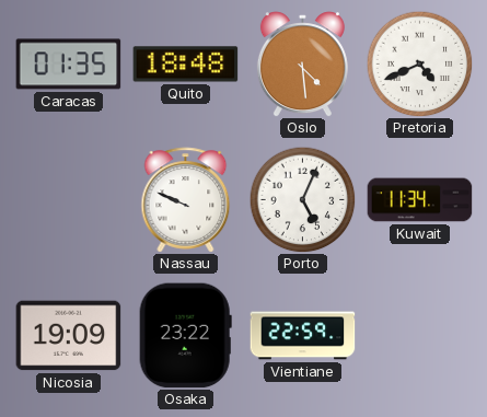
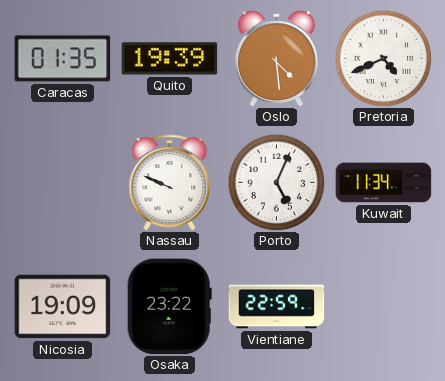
Quito: 18:48 -> 19:39
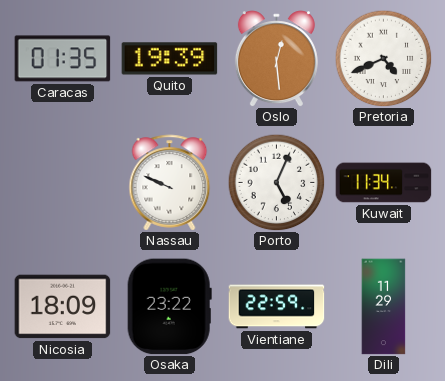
Oslo: 4:29 -> 12:29
Nicosia: 19:09 -> 18:09
Dili: none -> 11:29
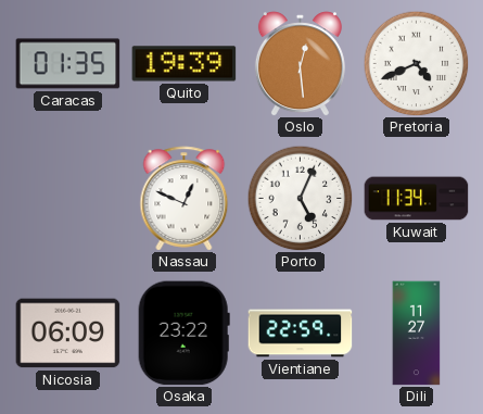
Nassau: 9:49 -> 12:49
Nicosia: 18:09 -> 06:09
Dili: 11:29 -> 11:27
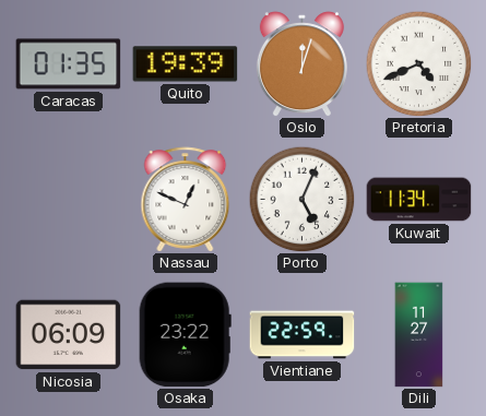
Oslo: 12:29 -> 12:03
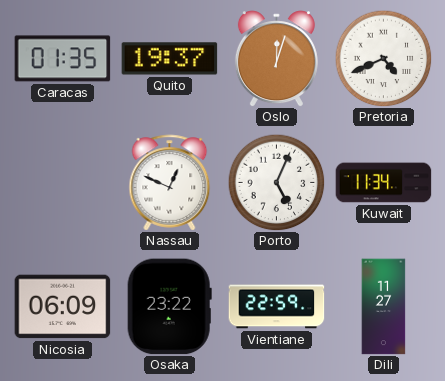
Quito: 19:39 -> 19:37
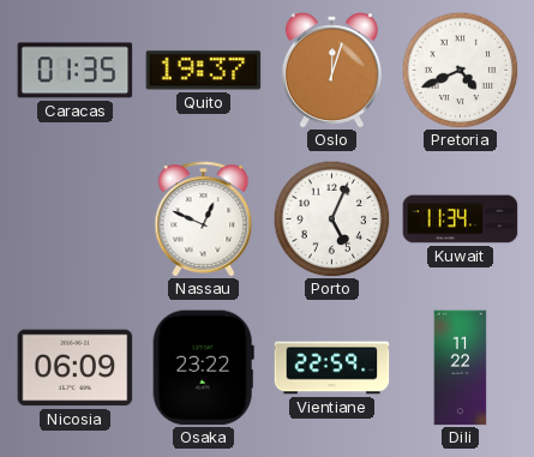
Dili: 11:27 -> 11:22
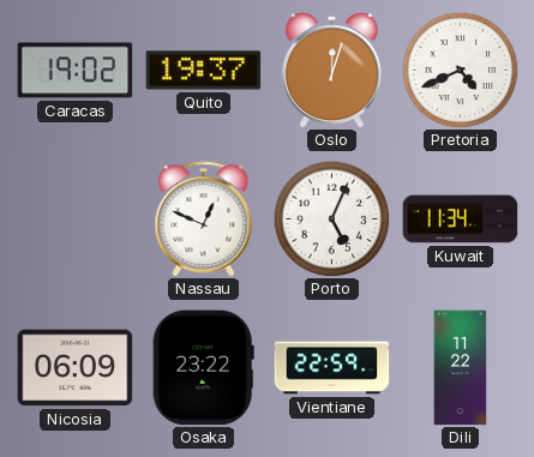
Caracas: 01:35 -> 19:02
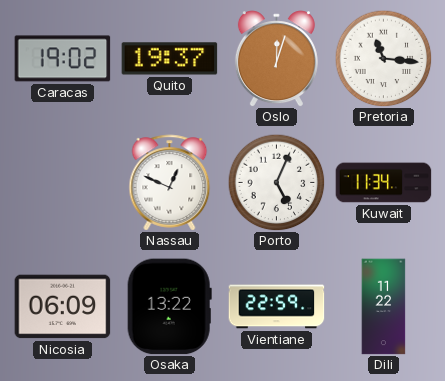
Pretoria: 4:41 -> 11:16
Osaka: 23:22 -> 13:22
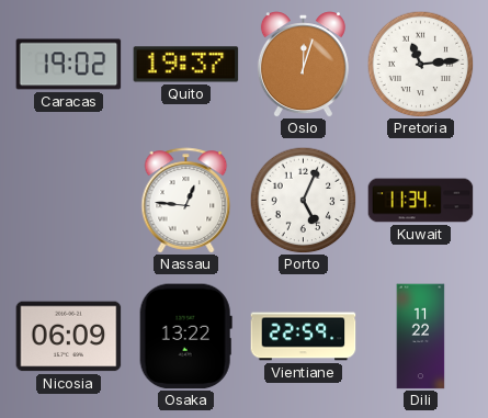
Pretoria: 11:16 -> 11:14
Nassau: 12:49 -> 12:46
